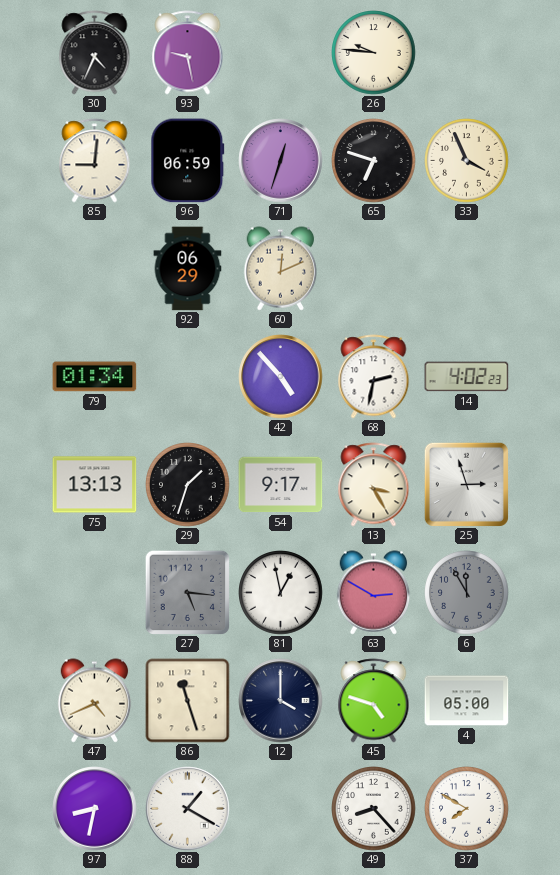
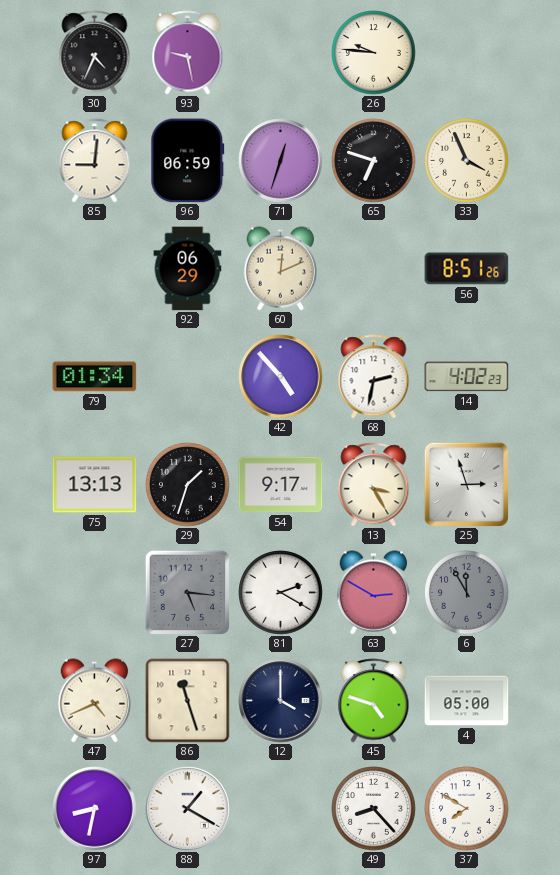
56: none -> 8:51
81: 12:58 -> 2:20
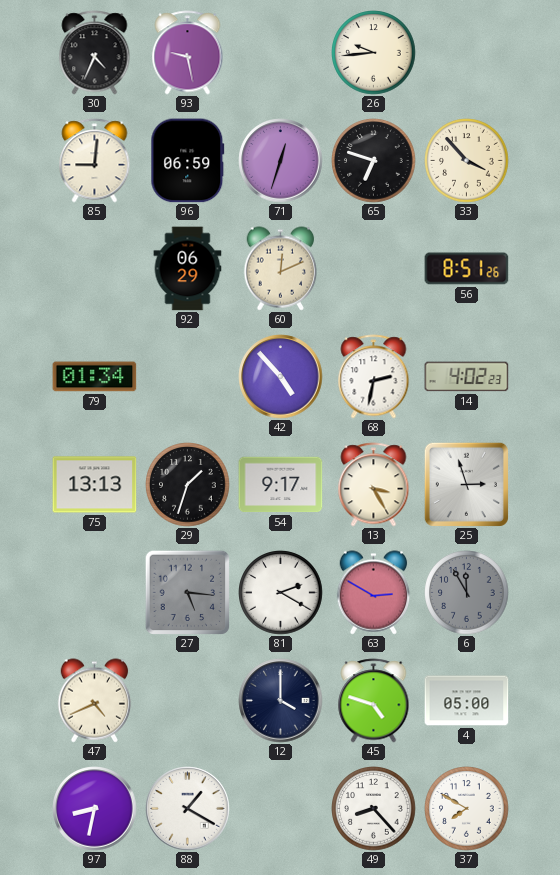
26: 9:46 -> 9:44
33: 3:56 -> 3:53
86: 11:27 -> none
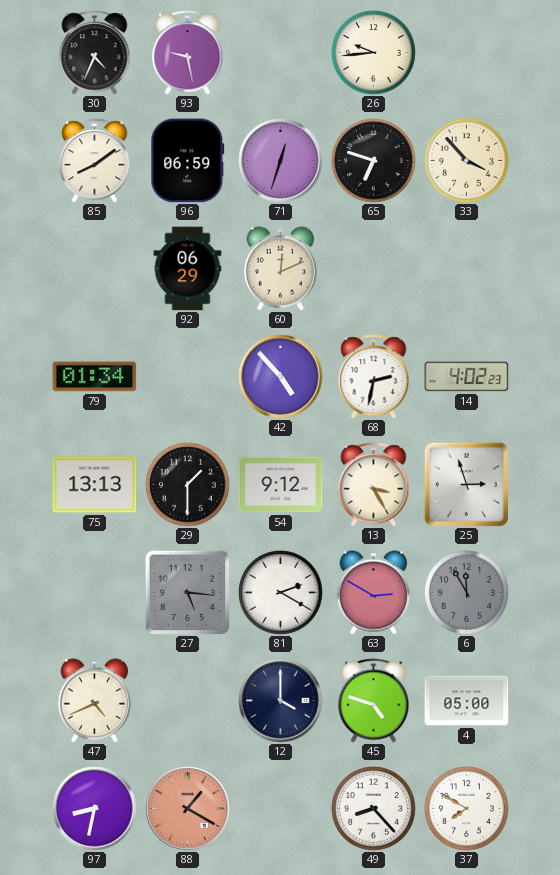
85: 9:01 -> 8:09
56: 8:51 -> none
29: 1:33 -> 1:30
54: 9:17 -> 9:12
88 dial: white -> salmon
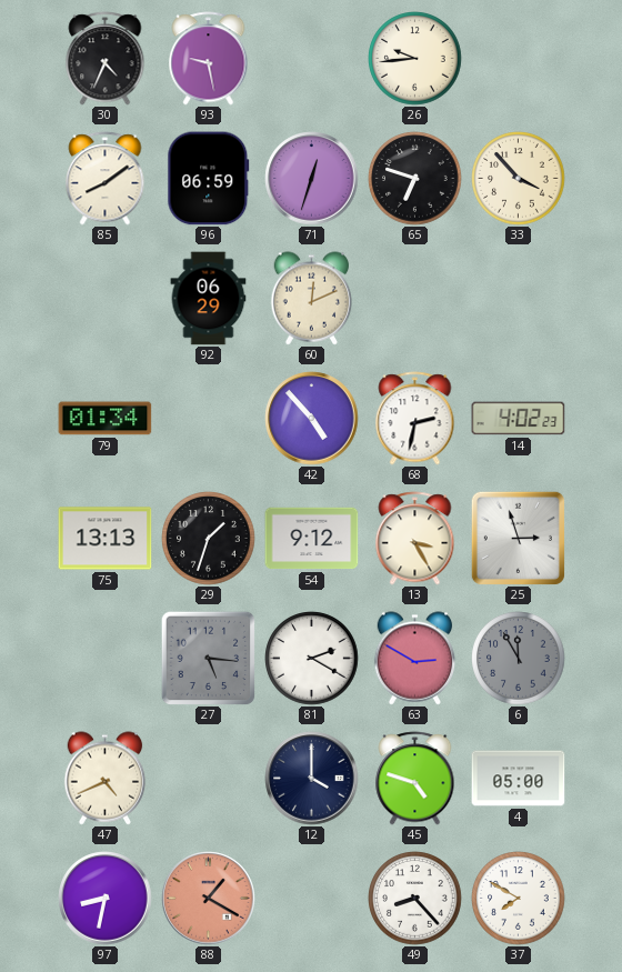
29: 1:30 -> 1:33
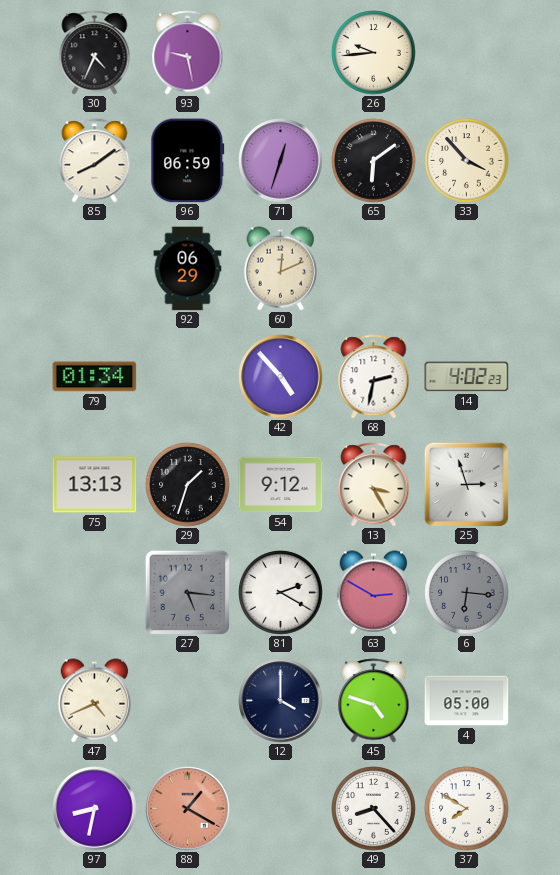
65: 6:48 -> 6:09
6: 11:55 -> 6:16
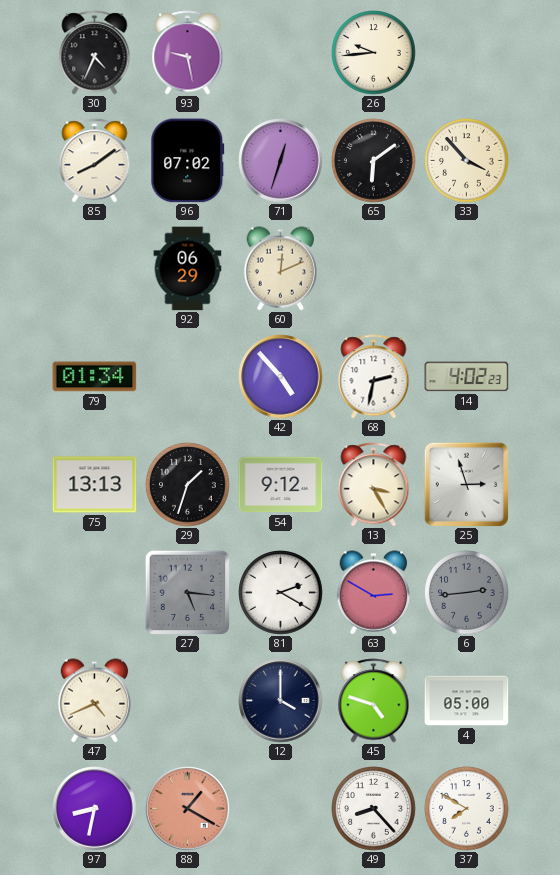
96: 06:59 -> 07:02
6: 6:16 -> 2:44
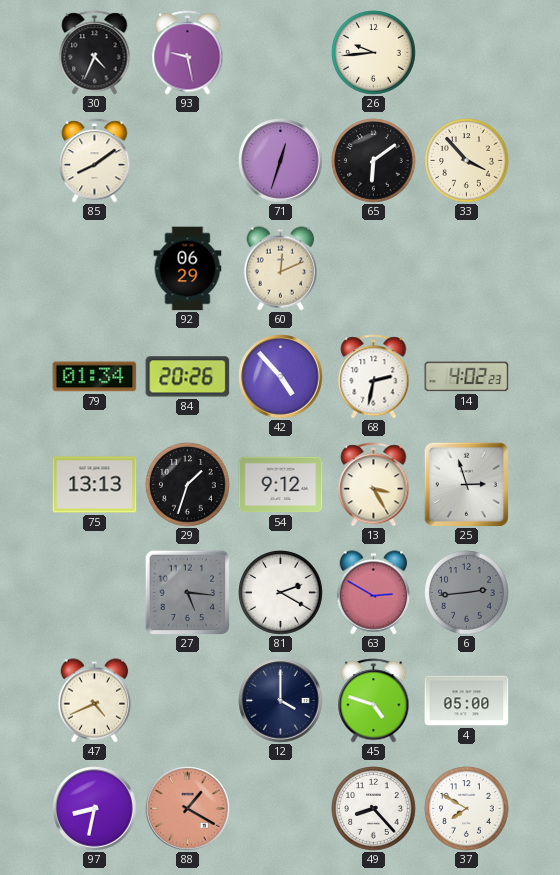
96: 07:02 -> none
84: none -> 20:26
